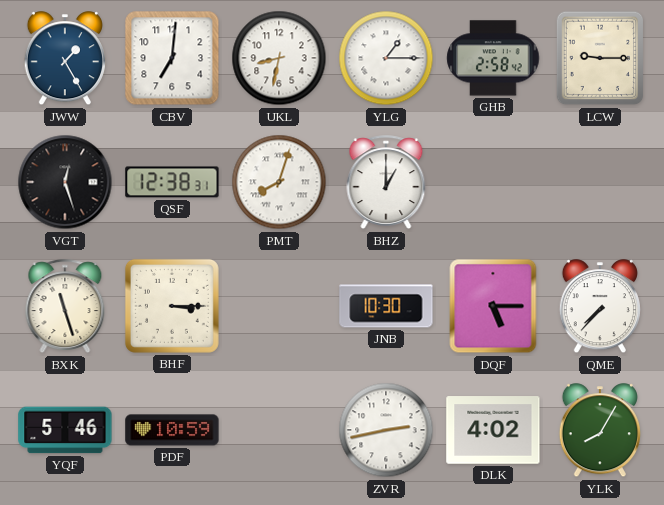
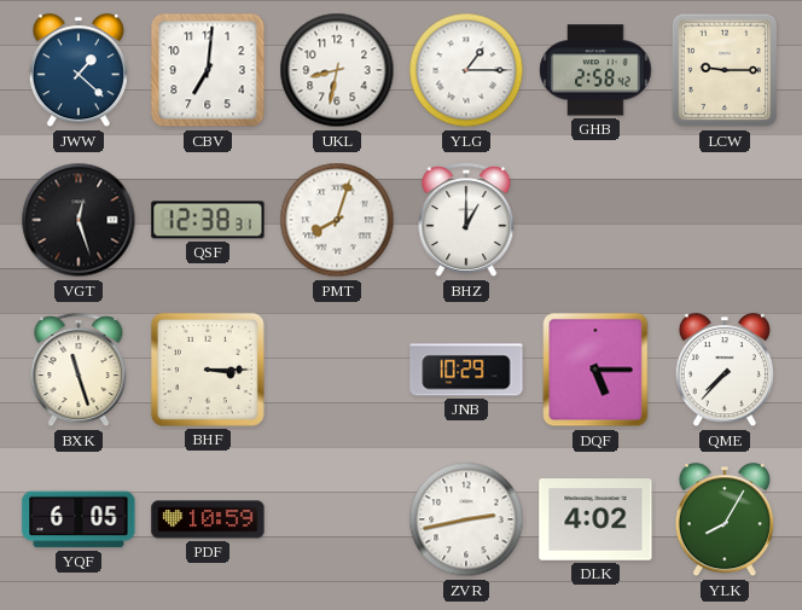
JWW: 1:25 -> 1:22
JNB: 10:30 -> 10:29
YQF: 5:46 -> 6:05
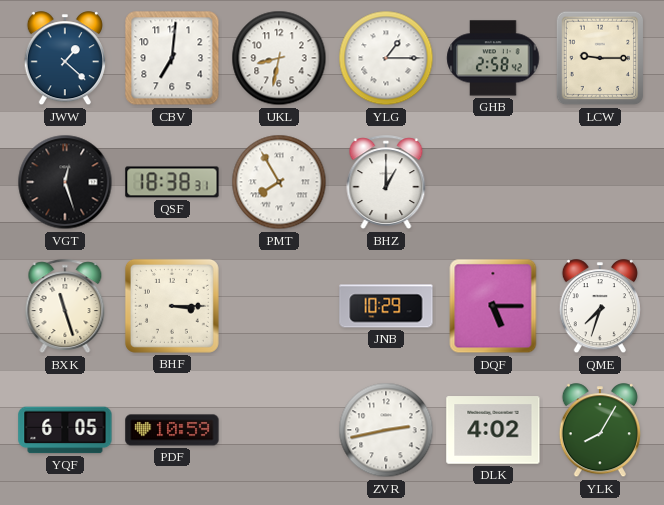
QSF: 12:38 -> 18:38
PMT: 8:03 -> 7:55
QME: 7:37 -> 7:33
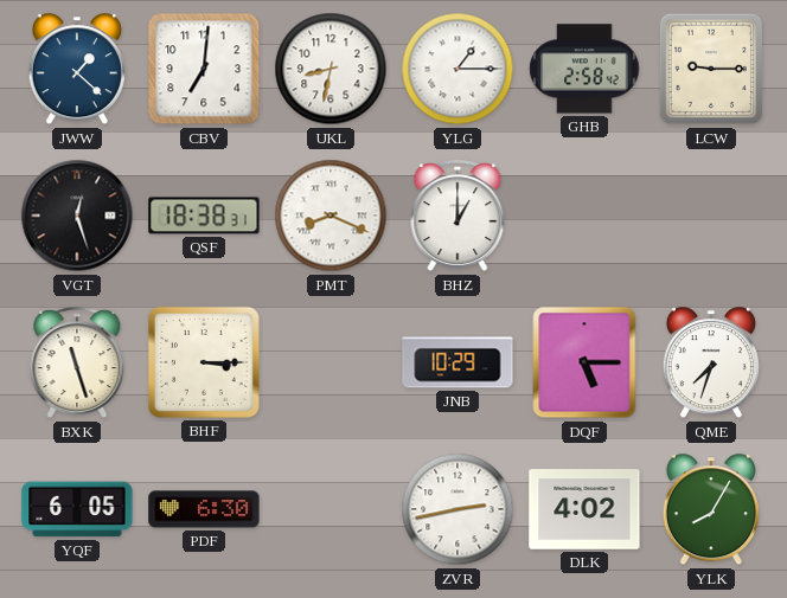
PMT: 7:55 -> 8:19
PDF: 10:59 -> 6:30
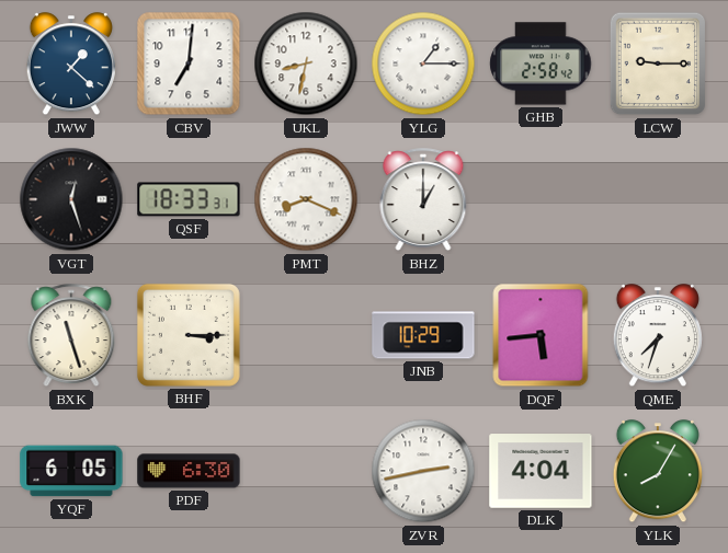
QSF: 18:38 -> 18:33
DQF: 5:15 -> 5:44
DLK: 4:02 -> 4:04
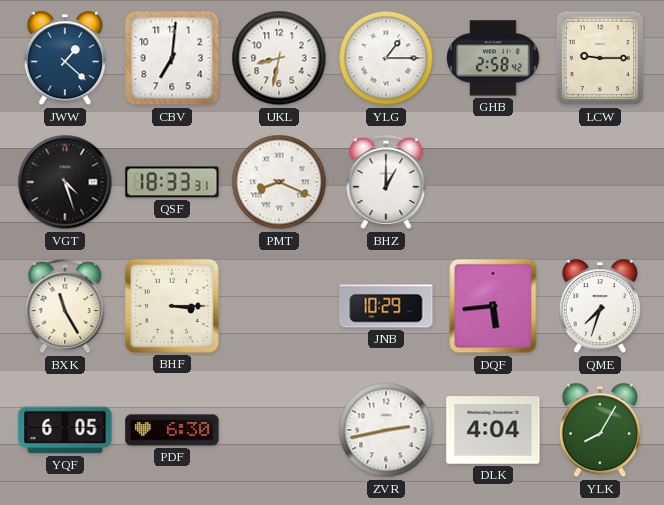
VGT: 12:27 -> 4:27
BXK: 11:27 -> 11:25
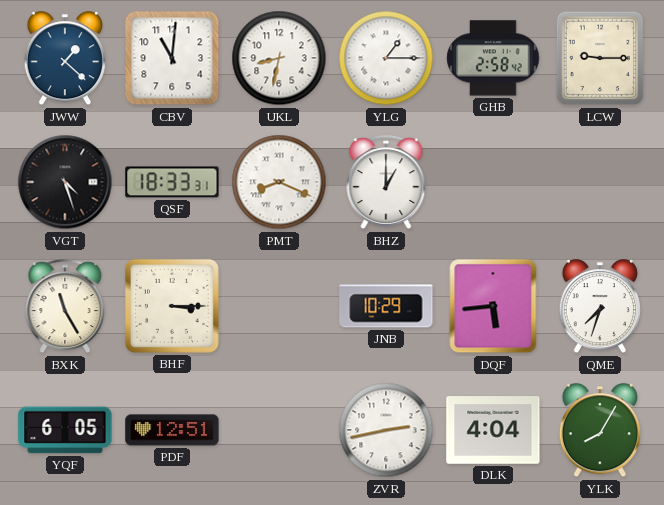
CBV: 7:01 -> 11:01
PDF: 6:30 -> 12:51
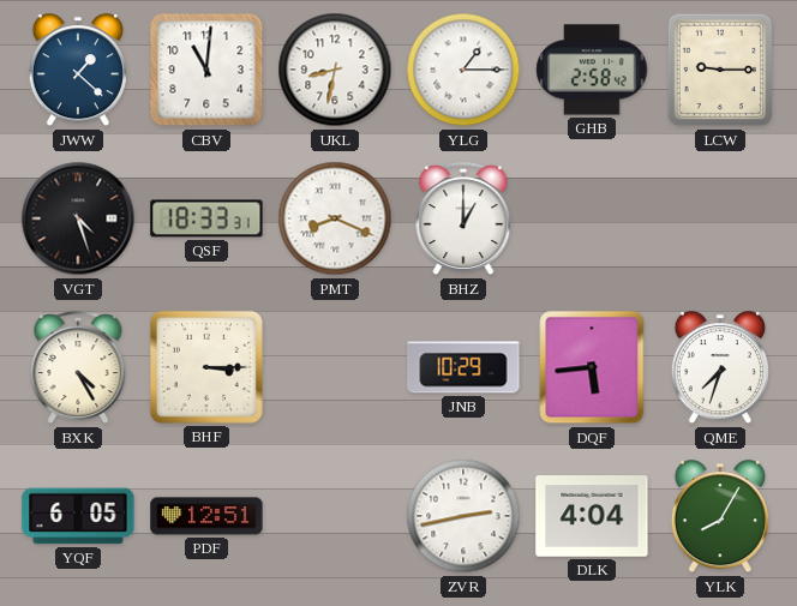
BXK: 11:25 -> 4:25
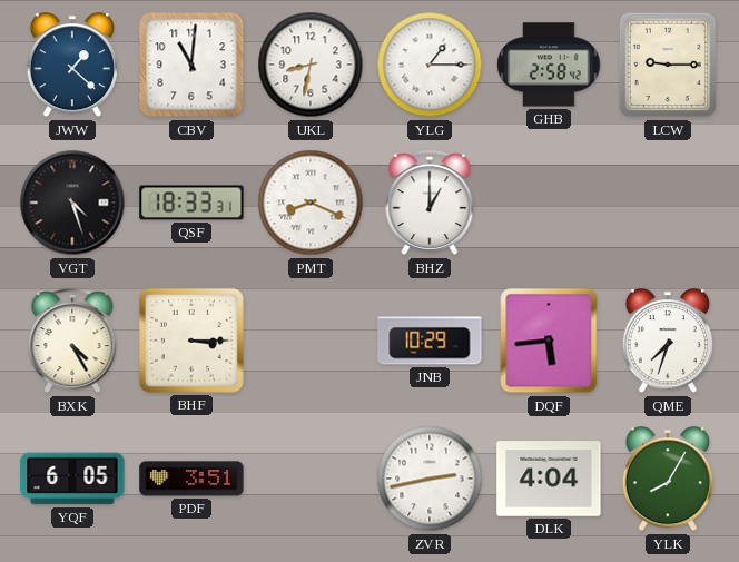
PDF: 12:51 -> 3:51
